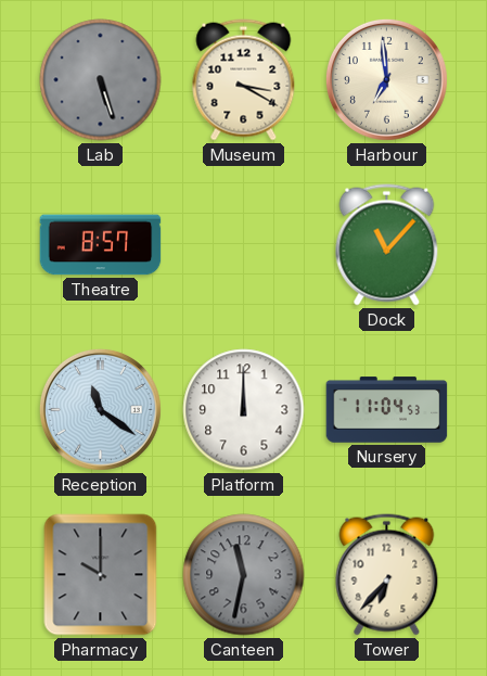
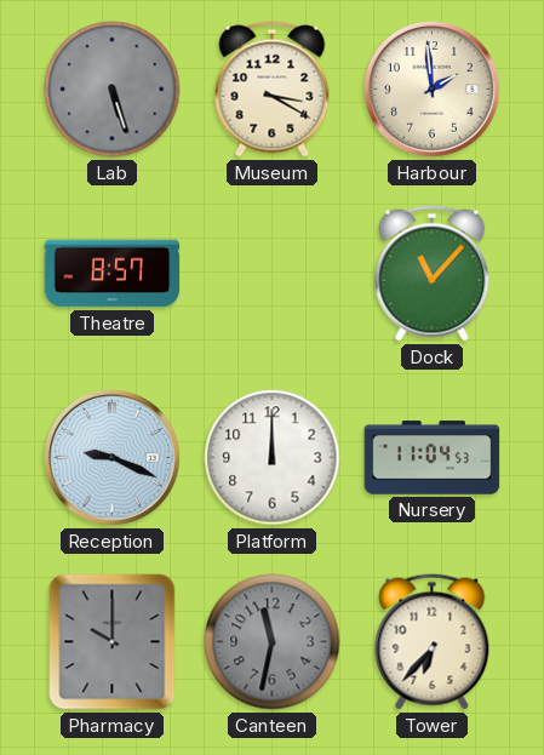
Harbour: 6:59 -> 1:59
Reception: 11:21 -> 9:19
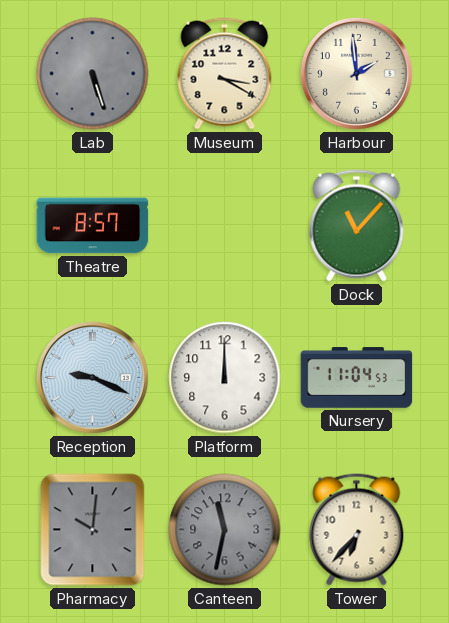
Pharmacy: 10:00 -> 10:01
